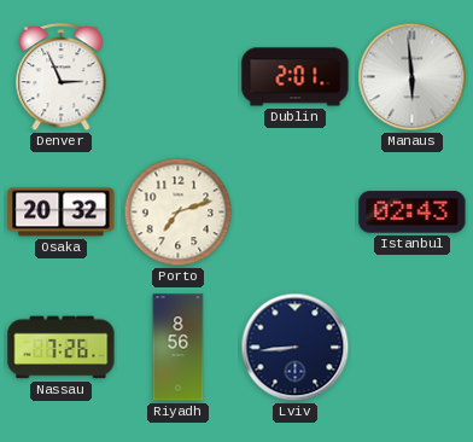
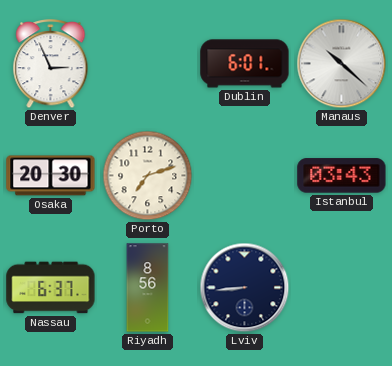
Dublin: 2:01 -> 6:01
Manaus: 5:59 -> 10:22
Osaka: 20:32 -> 20:30
Istanbul: 02:43 -> 03:43
Nassau: 7:26 -> 6:37
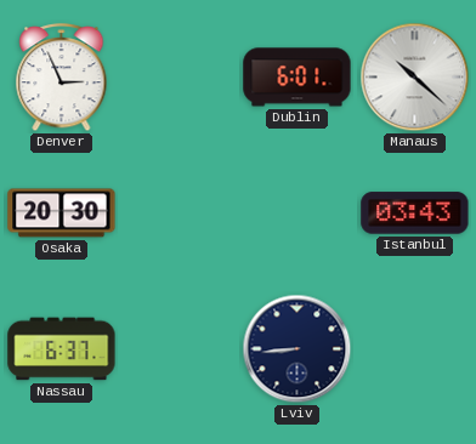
Porto: 7:12 -> none
Riyadh: 8:56 -> none
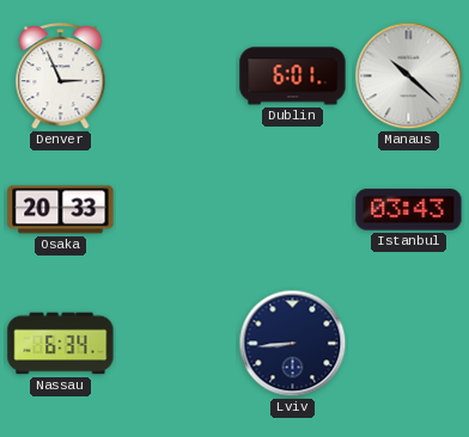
Osaka: 20:30 -> 20:33
Nassau: 6:37 -> 6:34
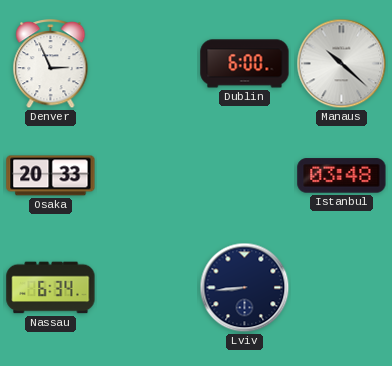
Dublin: 6:01 -> 6:00
Istanbul: 03:43 -> 03:48
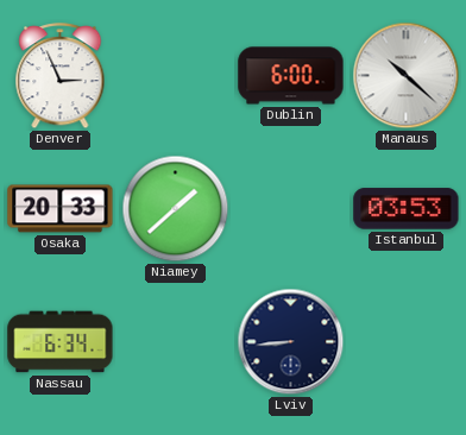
Niamey: none -> 1:38
Istanbul: 03:48 -> 03:53
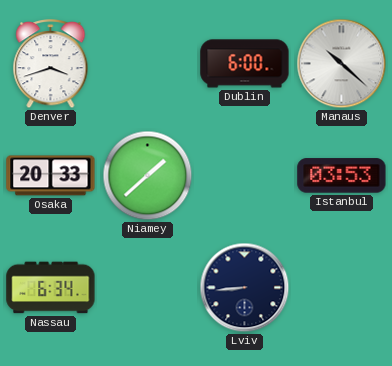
Denver: 2:56 -> 3:42
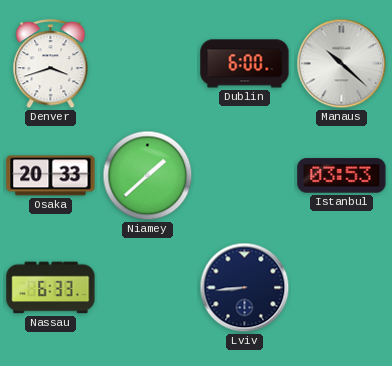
Nassau: 6:34 -> 6:33
